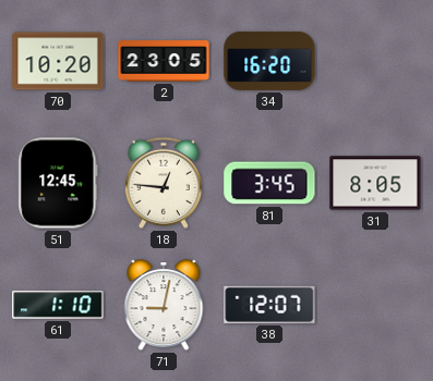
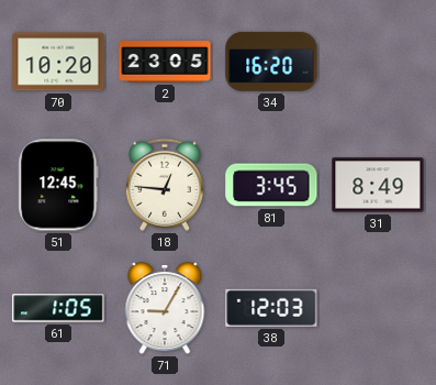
31: 8:05 -> 8:49
61: 1:10 -> 1:05
71: 9:02 -> 9:05
38: 12:07 -> 12:03
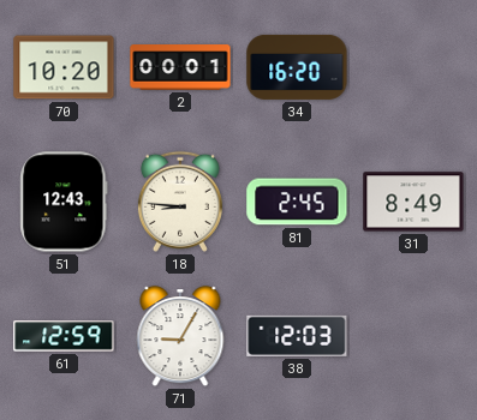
2: 23:05 -> 00:01
51: 12:45 -> 12:43
18: 12:46 -> 8:46
81: 3:45 -> 2:45
61: 1:05 -> 12:59
